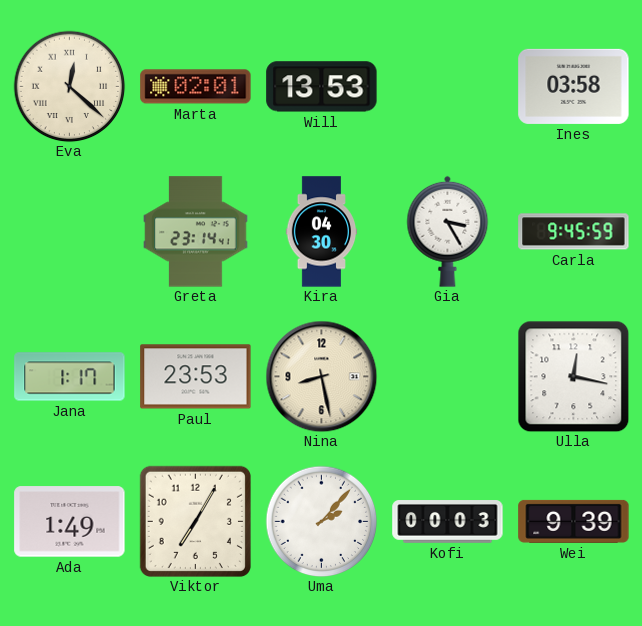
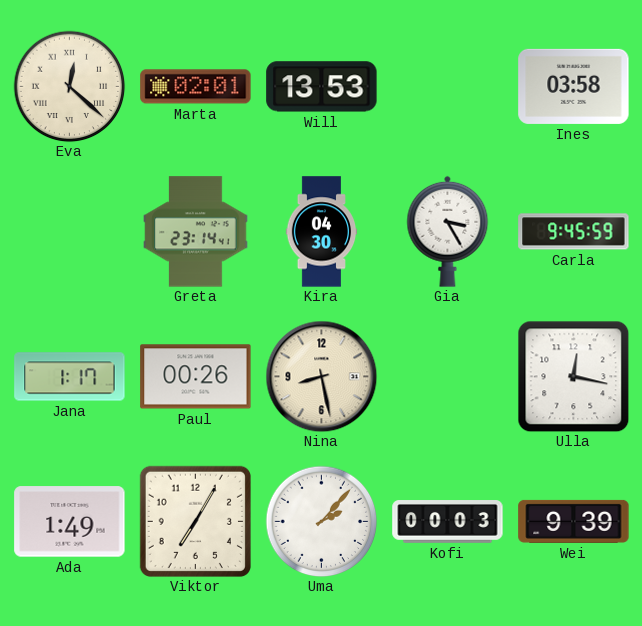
Paul: 23:53 -> 00:26
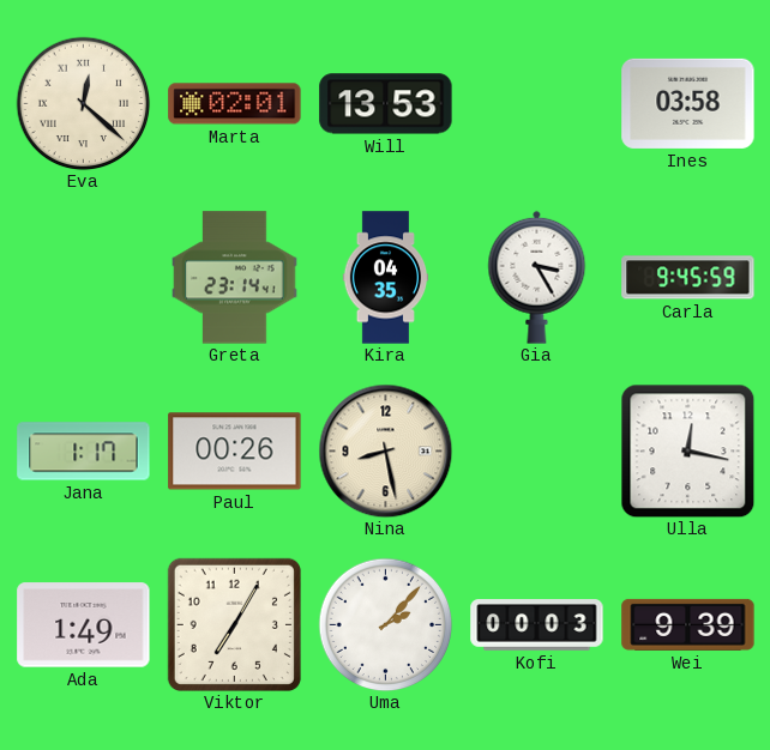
Kira: 04:30 -> 04:35
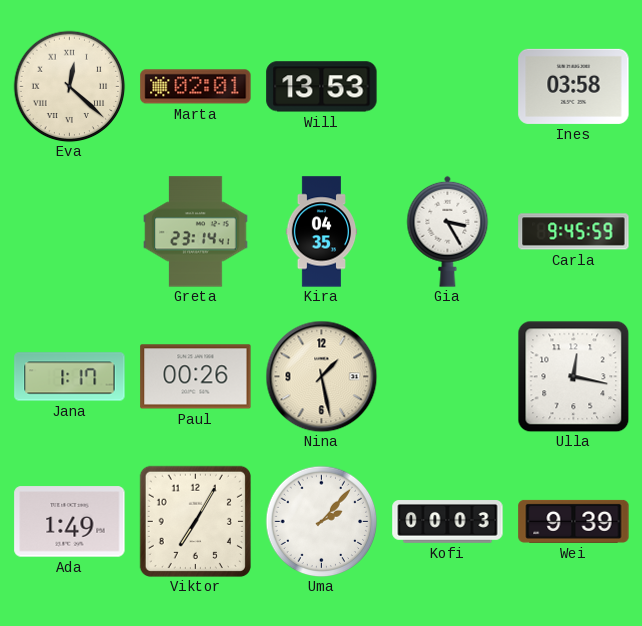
Nina: 8:28 -> 1:28
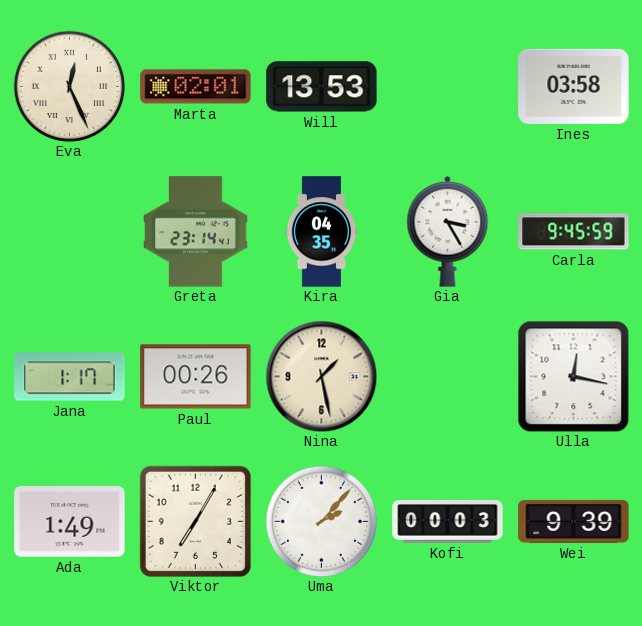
Eva: 12:22 -> 12:26
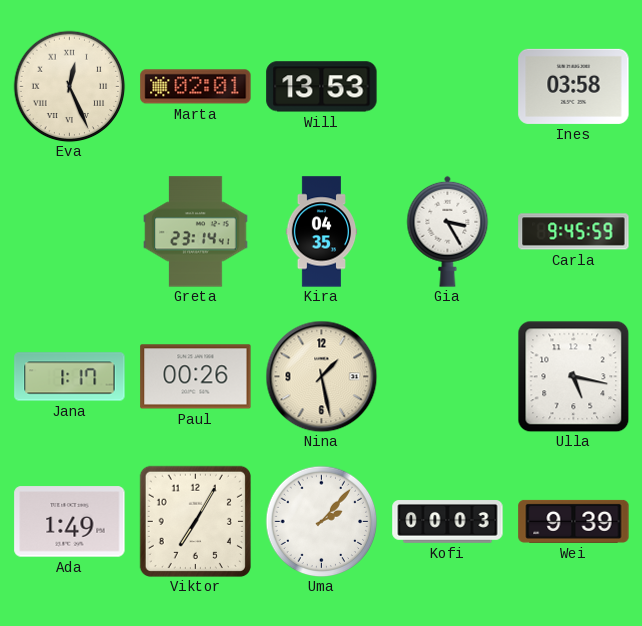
Ulla: 12:17 -> 5:17
